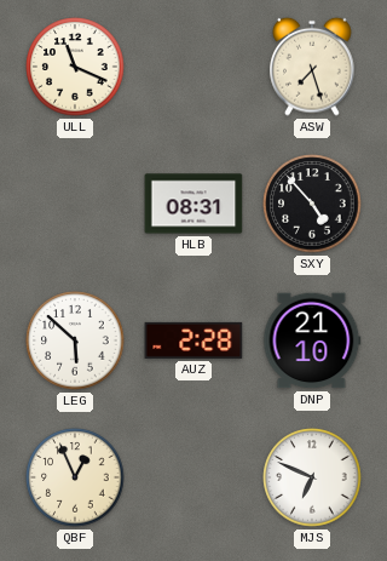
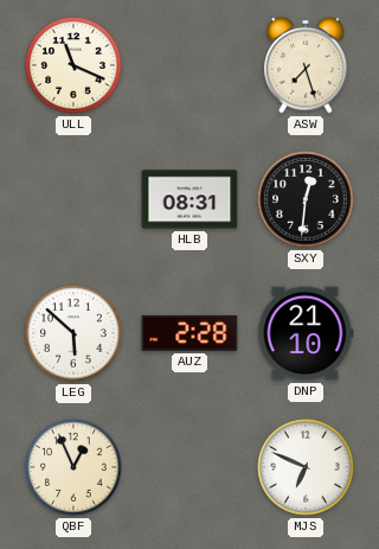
SXY: 4:53 -> 12:31
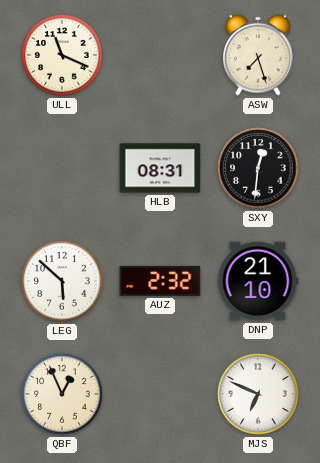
AUZ: 2:28 -> 2:32
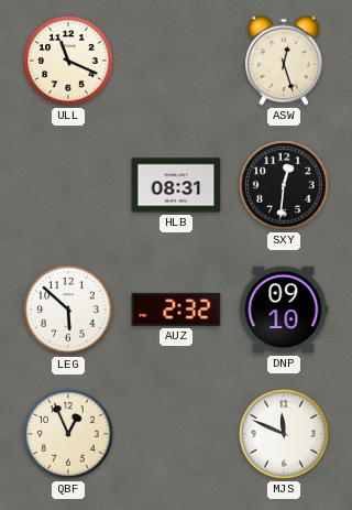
ASW: 7:27 -> 12:27
DNP: 21:10 -> 09:10
MJS: 6:49 -> 11:49
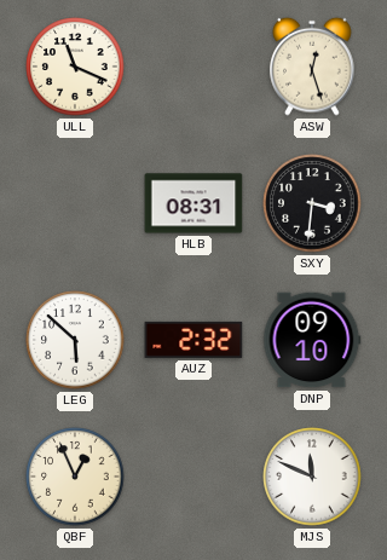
SXY: 12:31 -> 3:31
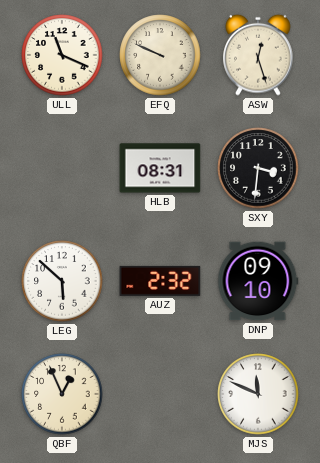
EFQ: none -> 9:49
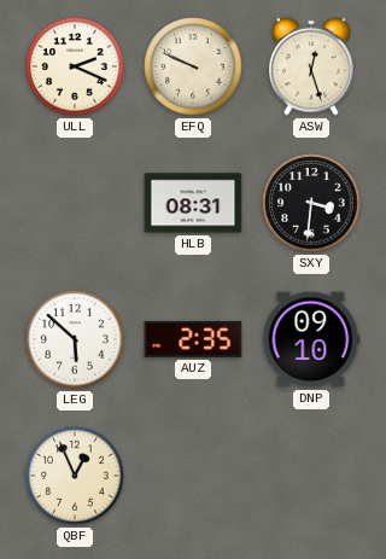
ULL: 11:19 -> 2:19
AUZ: 2:32 -> 2:35
MJS: 11:49 -> none
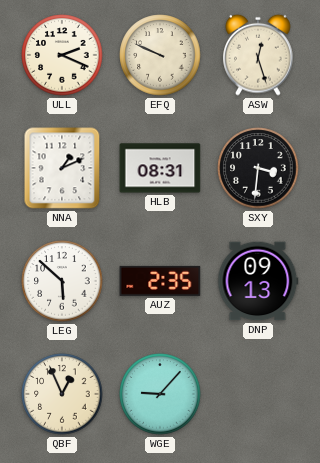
NNA: none -> 1:11
DNP: 09:10 -> 09:13
WGE: none -> 9:07
